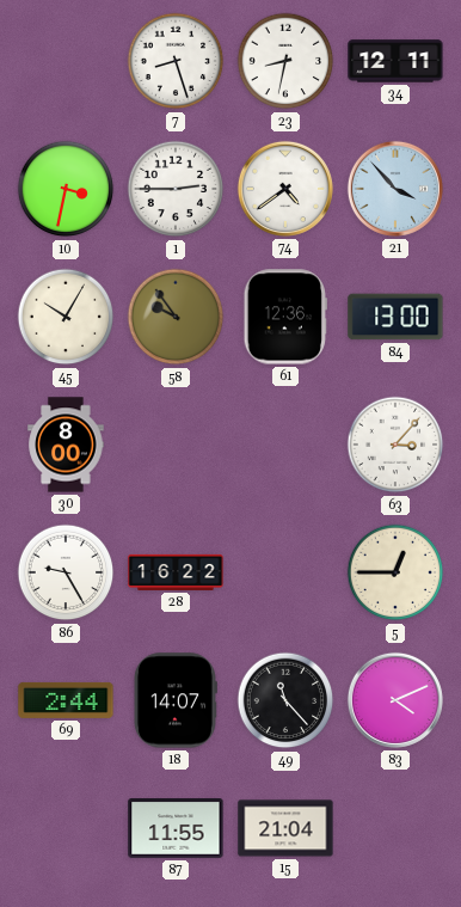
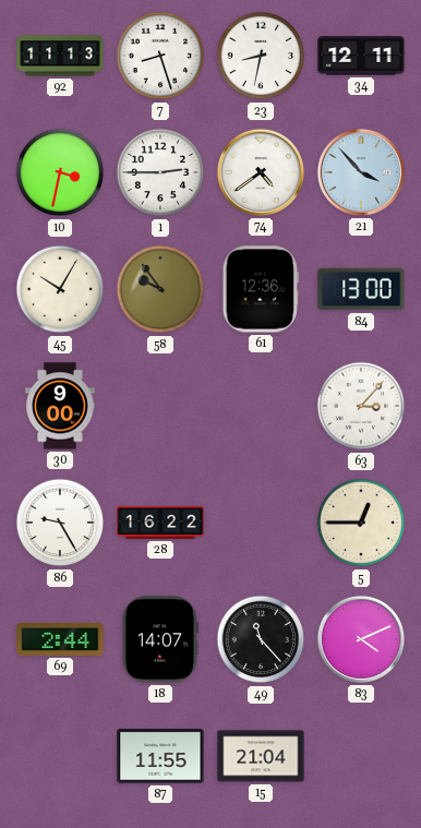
92: none -> 11:13
30: 8:00 -> 9:00
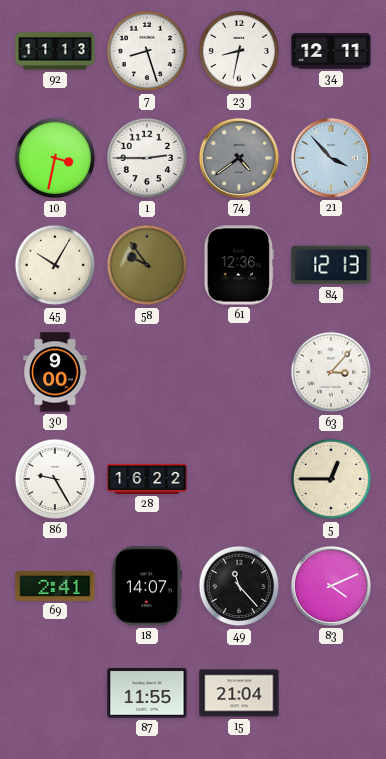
74 dial: white -> grey
84: 13:00 -> 12:13
69: 2:44 -> 2:41
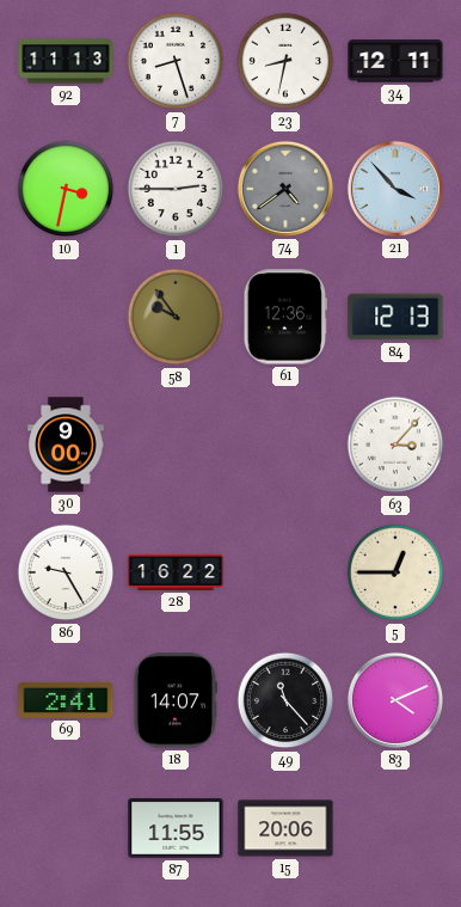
45: 10:05 -> none
15: 21:04 -> 20:06
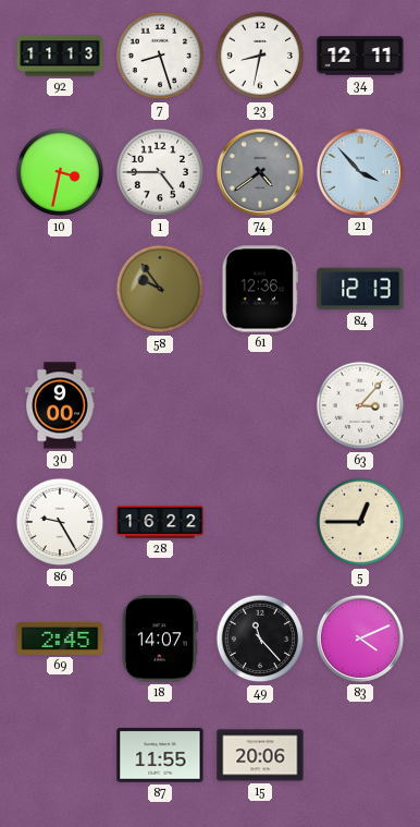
1: 2:45 -> 4:45
69: 2:41 -> 2:45
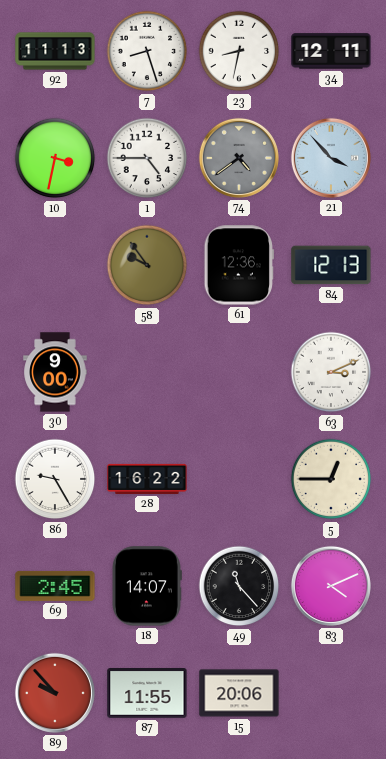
63: 3:07 -> 3:11
89: none -> 9:53
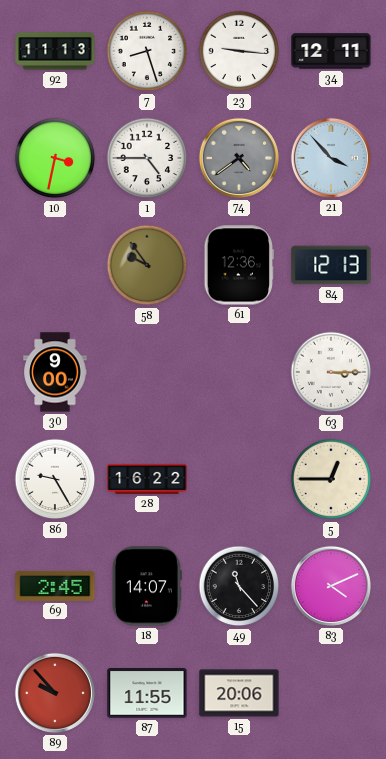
23: 8:32 -> 9:16
63: 3:11 -> 3:15
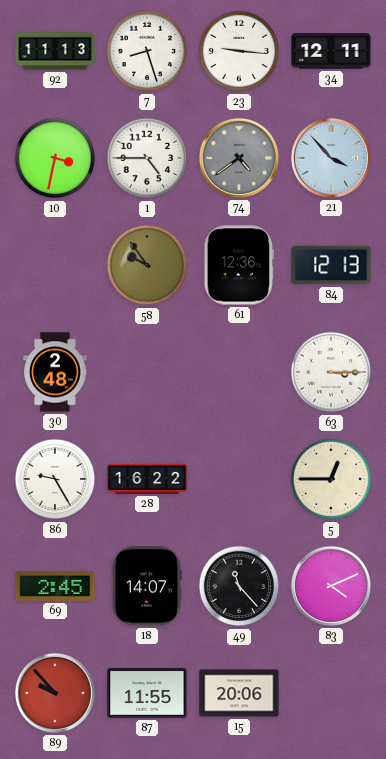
30: 9:00 -> 2:48
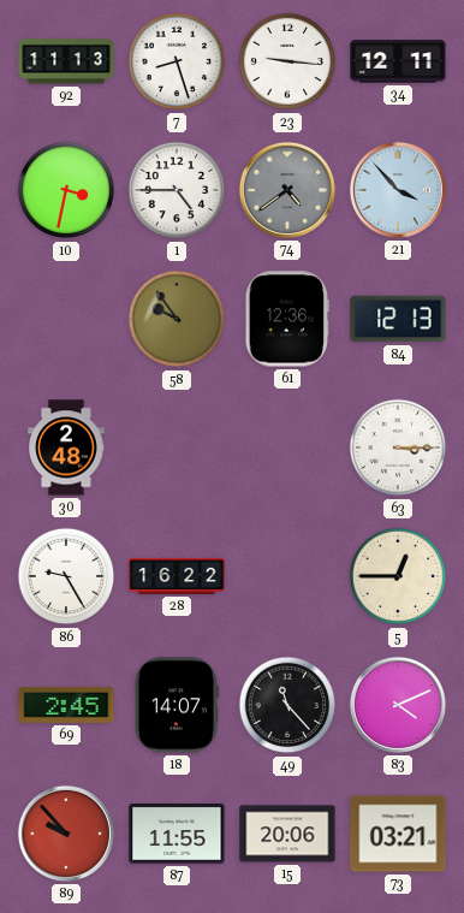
73: none -> 03:21
